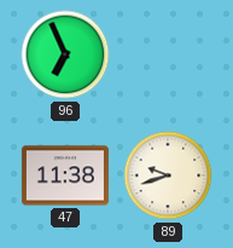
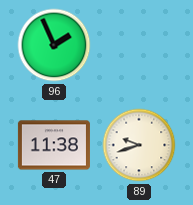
96: 6:56 -> 1:56
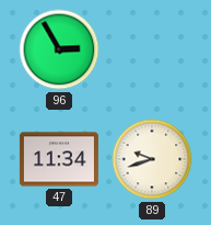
96: 1:56 -> 2:55
47: 11:38 -> 11:34
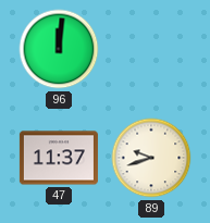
96: 2:55 -> 12:01
47: 11:34 -> 11:37
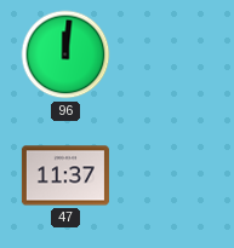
89: 9:42 -> none
